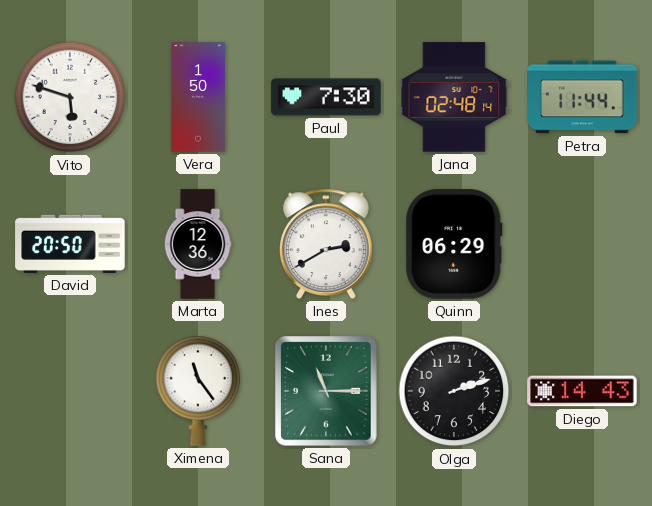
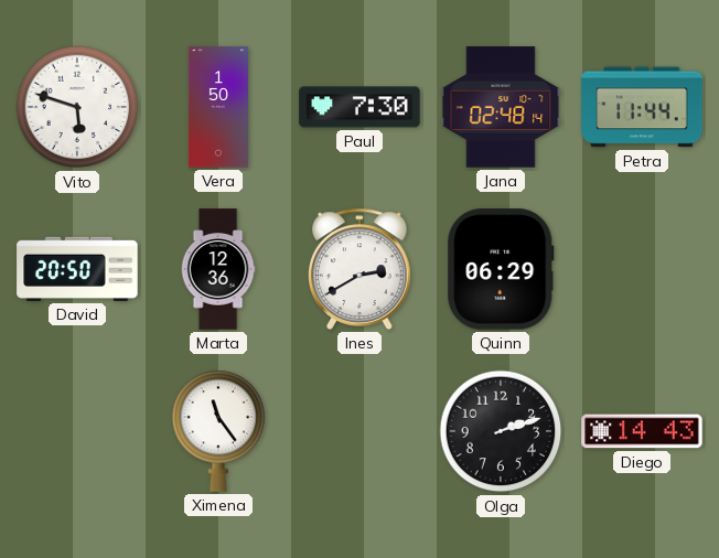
Sana: 11:15 -> none
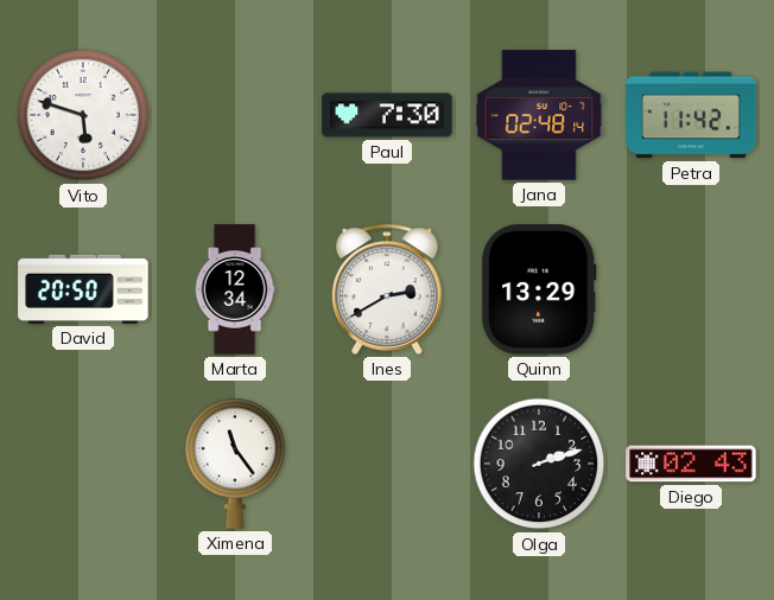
Vera: 1:50 -> none
Petra: 11:44 -> 11:42
Marta: 12:36 -> 12:34
Quinn: 06:29 -> 13:29
Diego: 14:43 -> 02:43
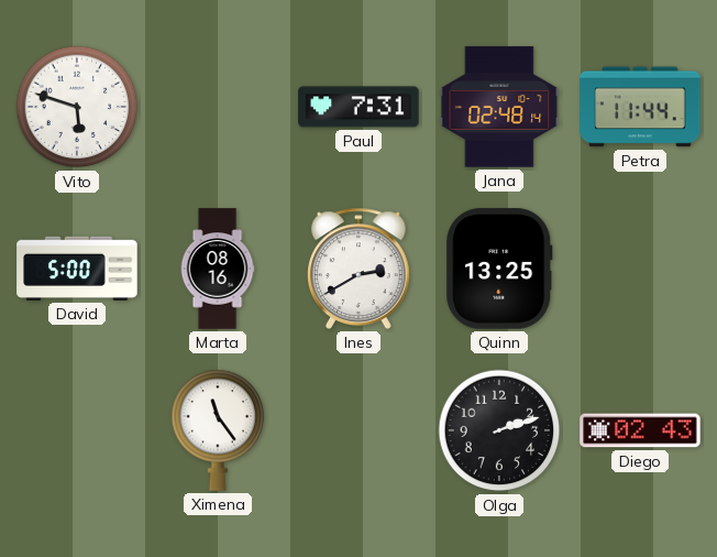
Paul: 7:30 -> 7:31
Petra: 11:42 -> 11:44
David: 20:50 -> 5:00
Marta: 12:34 -> 08:16
Quinn: 13:29 -> 13:25
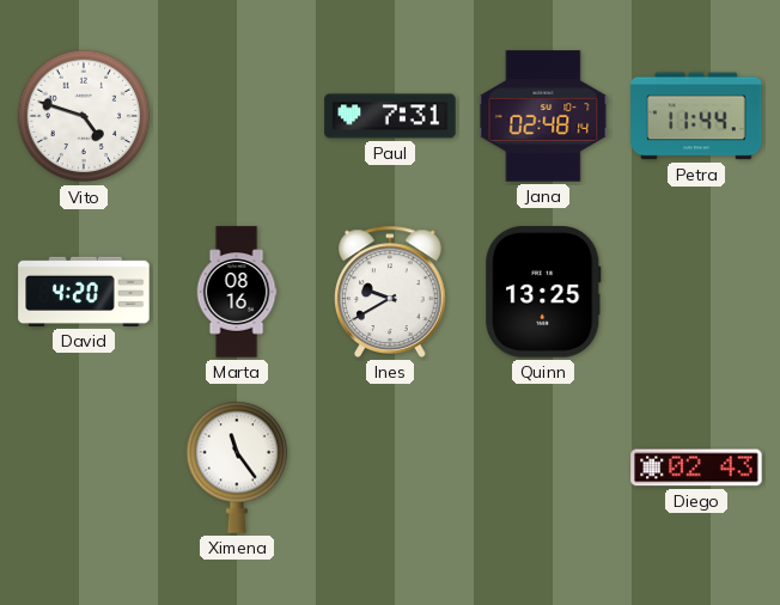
Vito: 5:48 -> 4:48
David: 5:00 -> 4:20
Ines: 2:40 -> 9:40
Olga: 2:12 -> none
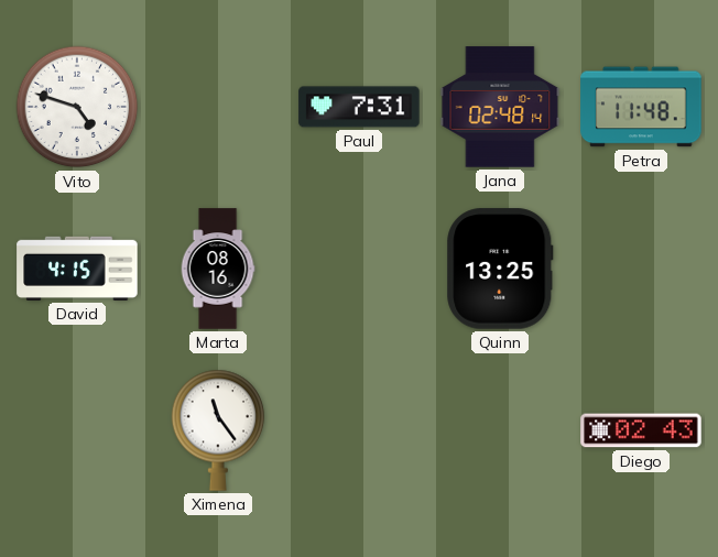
Petra: 11:44 -> 11:48
David: 4:20 -> 4:15
Ines: 9:40 -> none
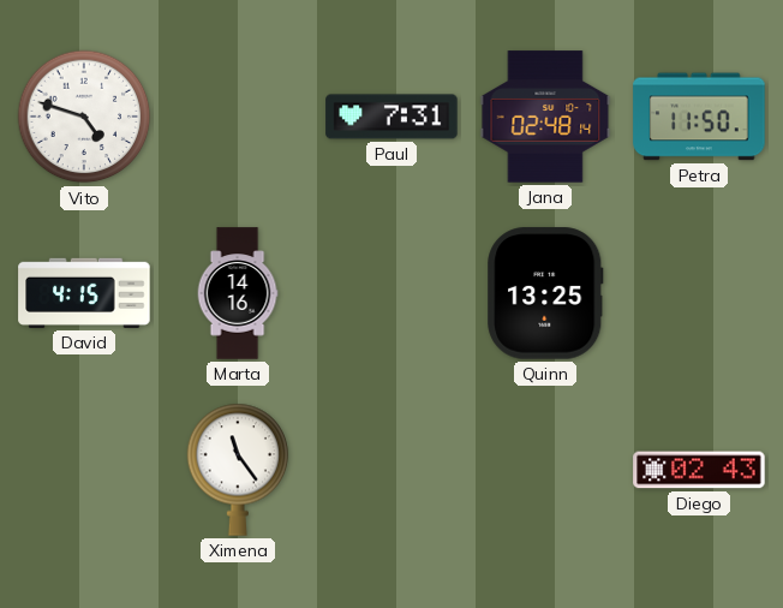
Petra: 11:48 -> 11:50
Marta: 08:16 -> 14:16
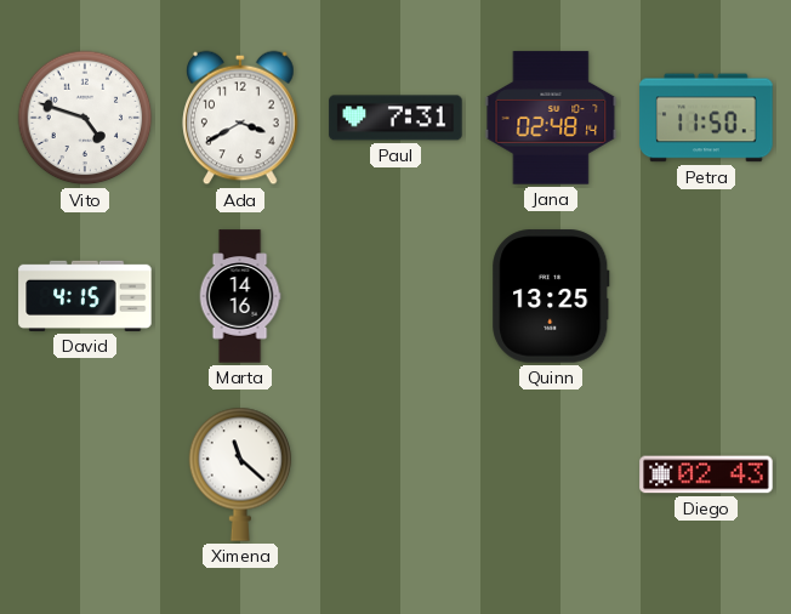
Ada: none -> 3:40
Ximena: 11:24 -> 11:22
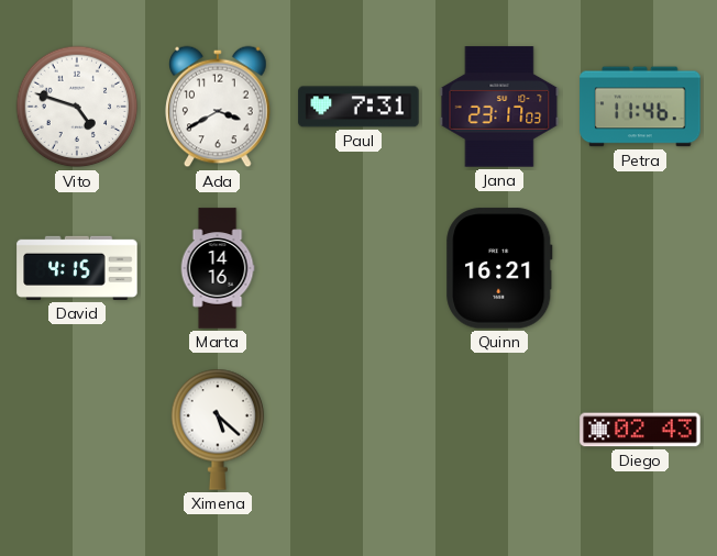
Jana: 02:48 -> 23:17
Petra: 11:50 -> 11:46
Quinn: 13:25 -> 16:21
Ximena: 11:22 -> 5:22
